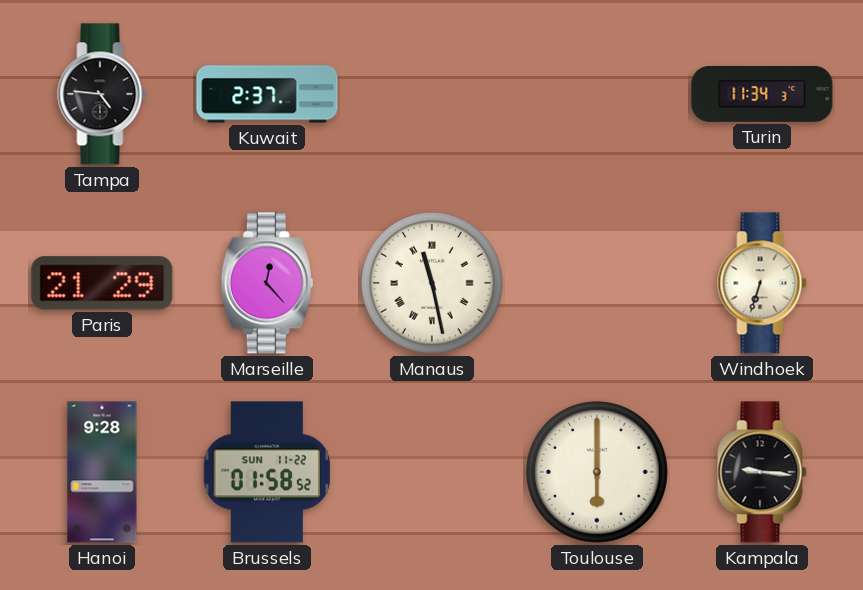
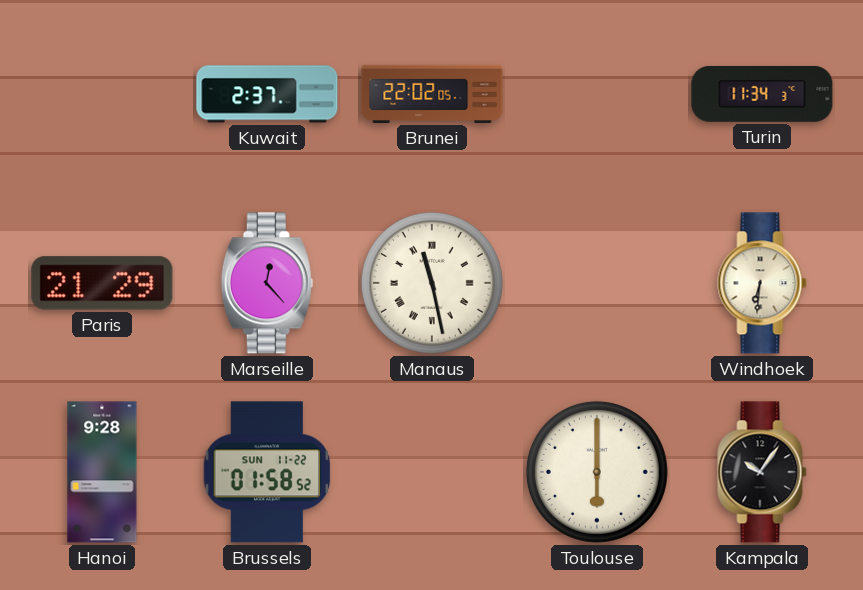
Tampa: 4:46 -> none
Brunei: none -> 22:02
Windhoek: 6:33 -> 6:31
Kampala: 9:16 -> 10:06
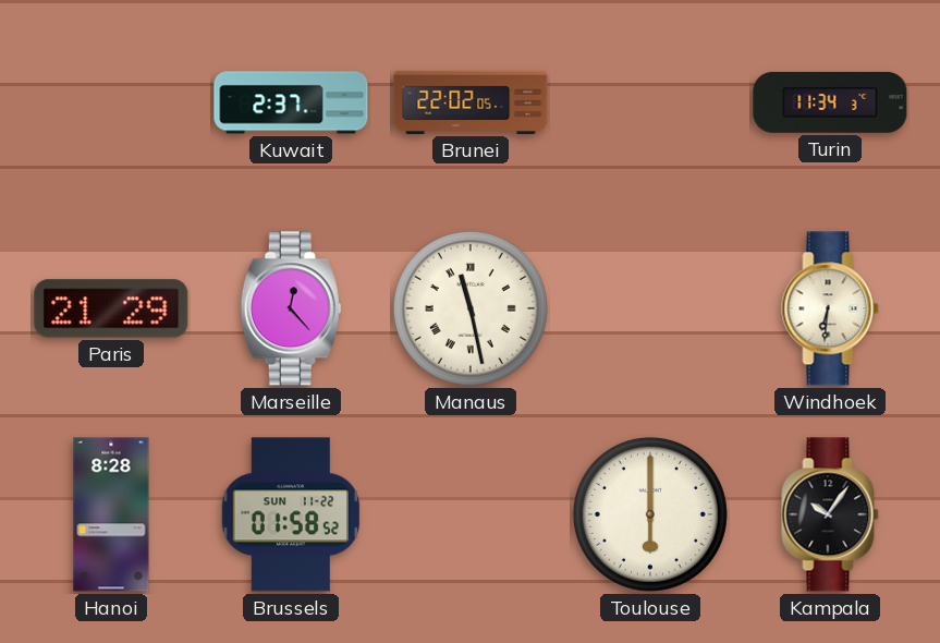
Hanoi: 9:28 -> 8:28
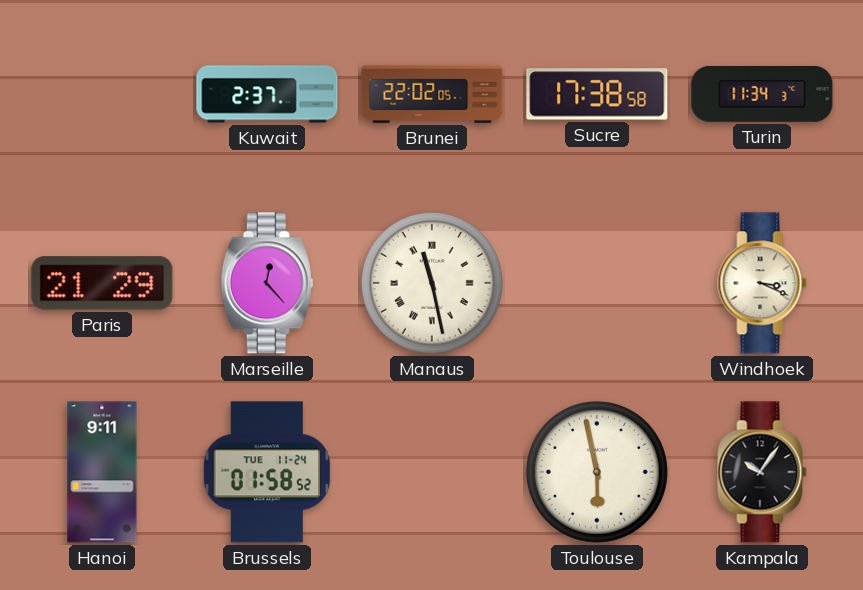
Sucre: none -> 17:38
Windhoek: 6:31 -> 3:19
Hanoi: 8:28 -> 9:11
Brussels date: SUN 11-22 -> TUE 11-24
Toulouse: 6:00 -> 5:58
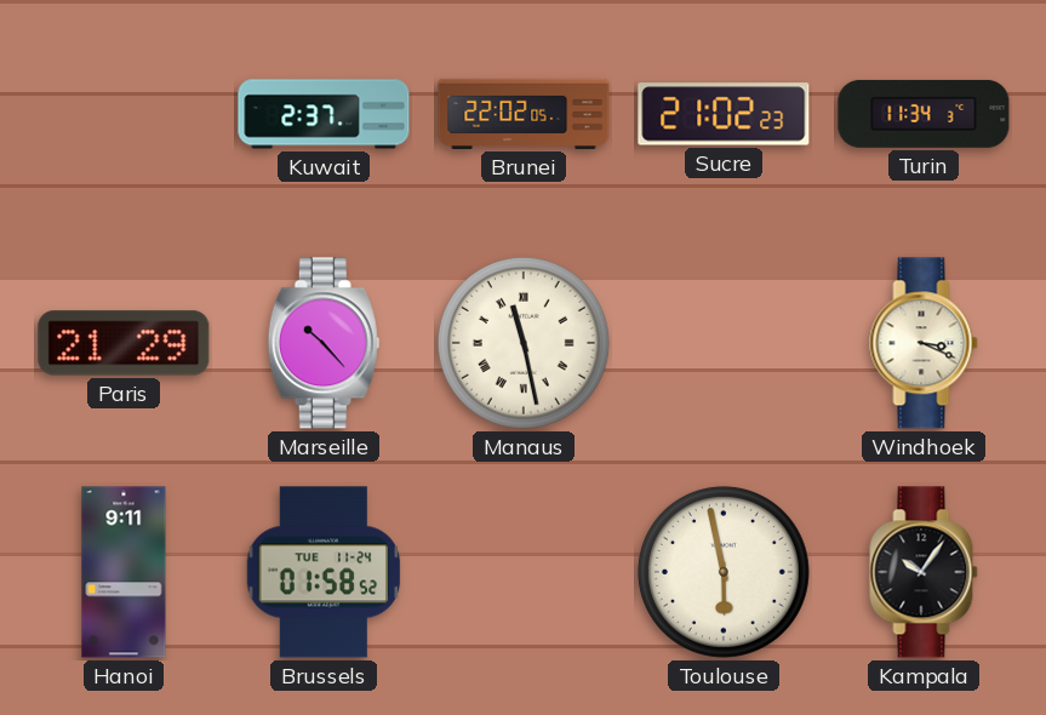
Sucre: 17:38 -> 21:02
Marseille: 12:23 -> 10:23
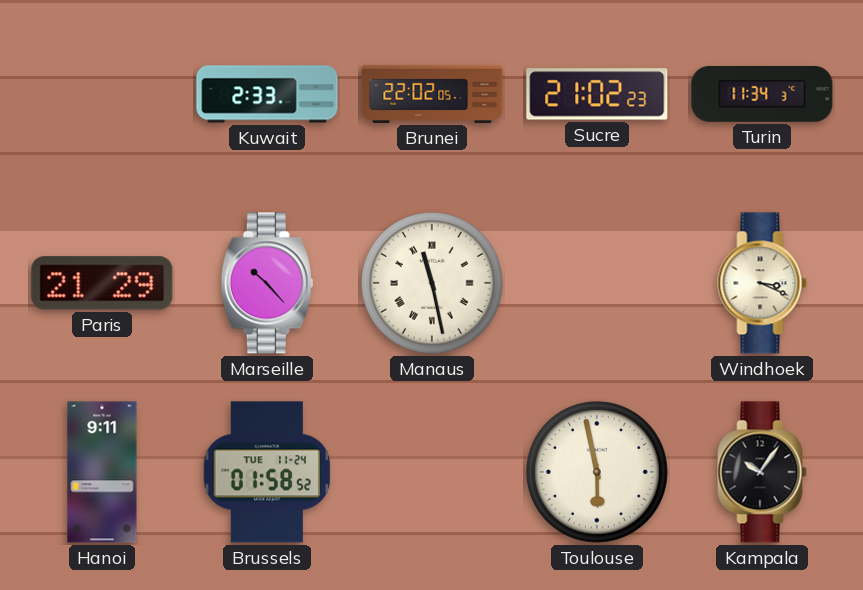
Kuwait: 2:37 -> 2:33
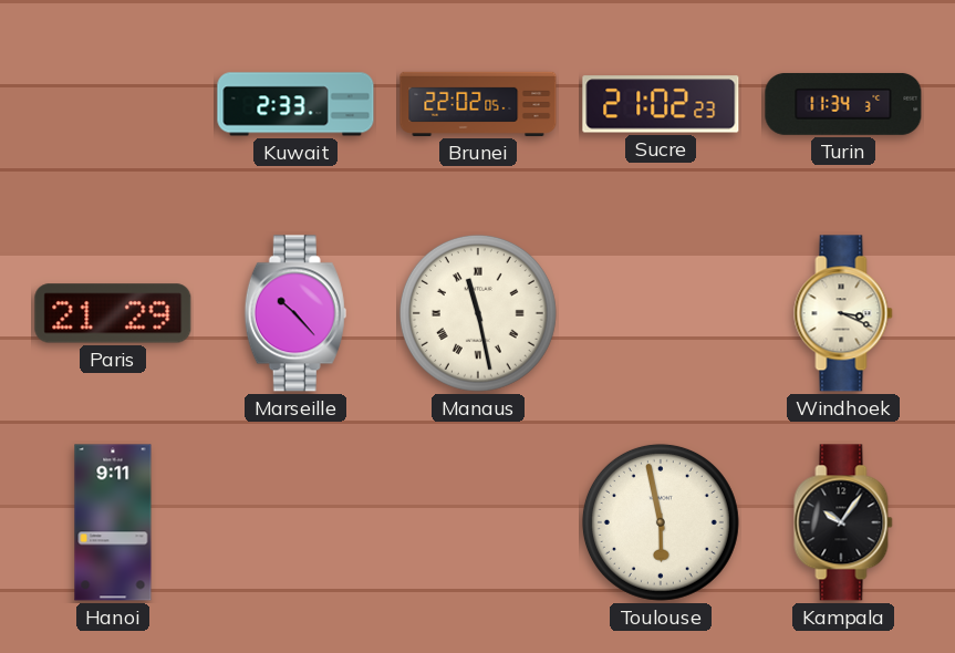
Brussels: 01:58 -> none
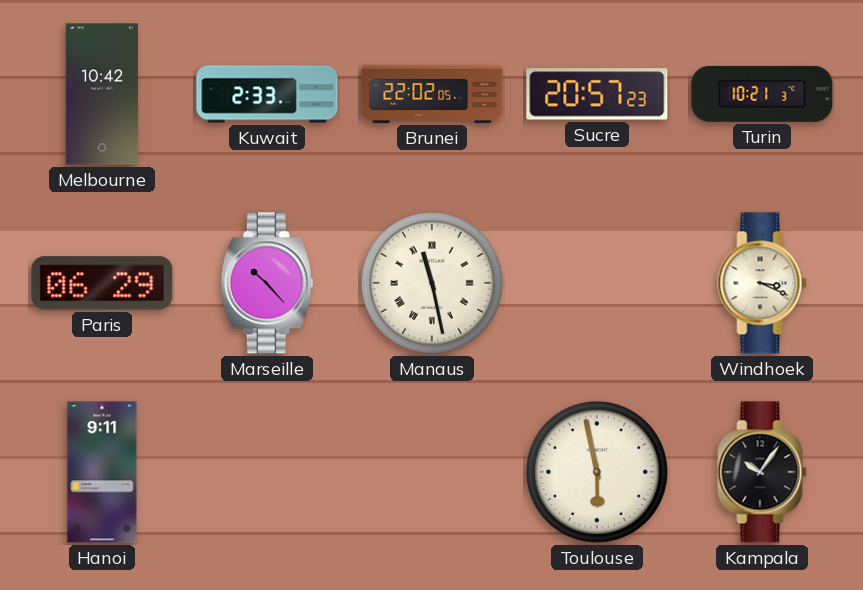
Melbourne: none -> 10:42
Sucre: 21:02 -> 20:57
Turin: 11:34 -> 10:21
Paris: 21:29 -> 06:29
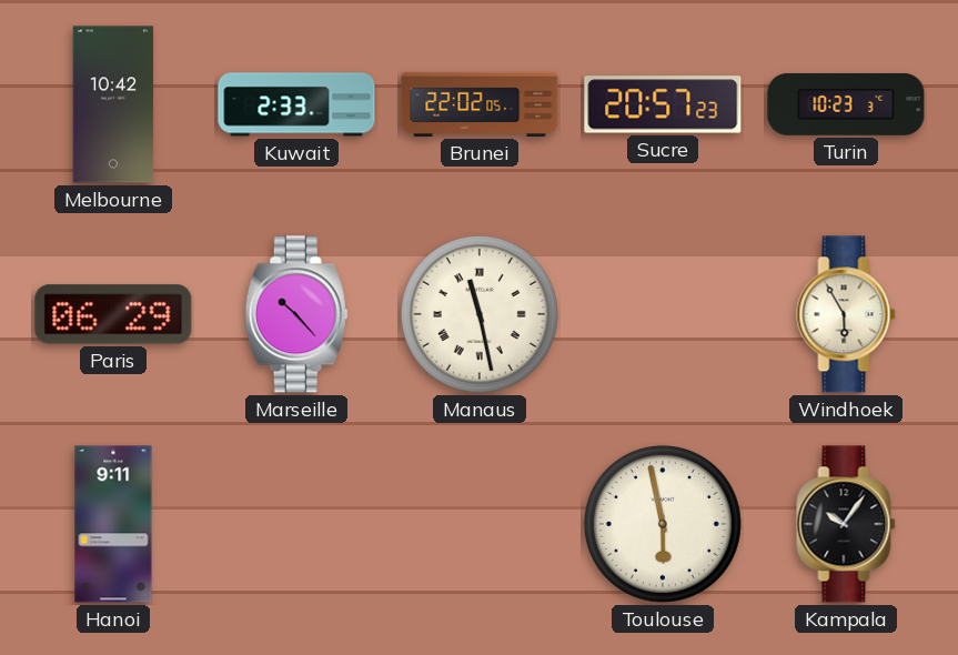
Turin: 10:21 -> 10:23
Windhoek: 3:19 -> 5:55
